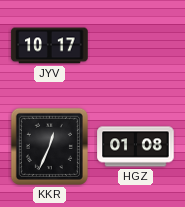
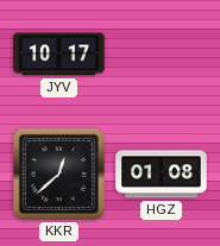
KKR: 12:34 -> 12:38
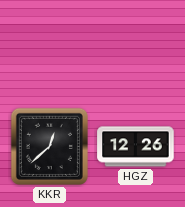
JYV: 10:17 -> none
HGZ: 01:08 -> 12:26
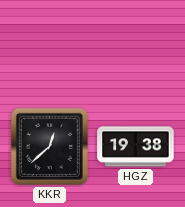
HGZ: 12:26 -> 19:38
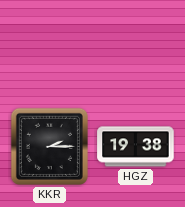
KKR: 12:38 -> 2:15
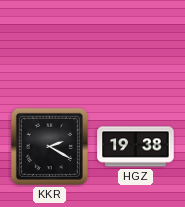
KKR: 2:15 -> 2:20
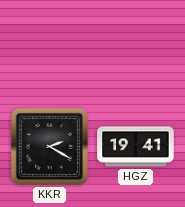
HGZ: 19:38 -> 19:41
